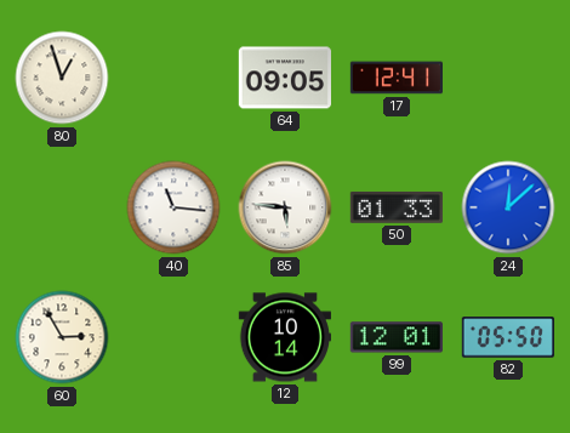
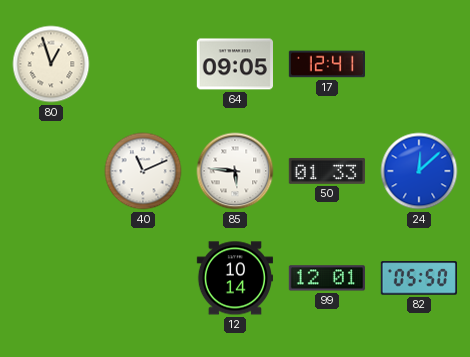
40: 11:16 -> 11:11
60: 2:55 -> none
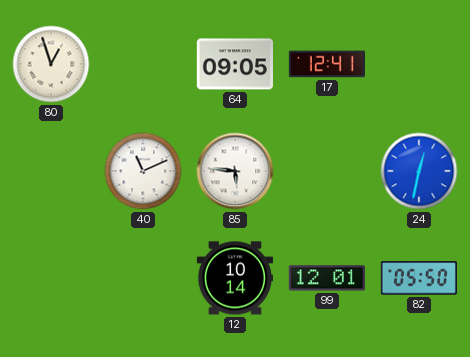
50: 01:33 -> none
24: 12:08 -> 12:32
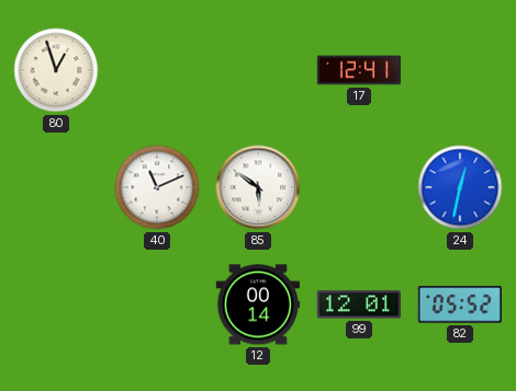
64: 09:05 -> none
85: 5:46 -> 5:51
12: 10:14 -> 00:14
82: 05:50 -> 05:52
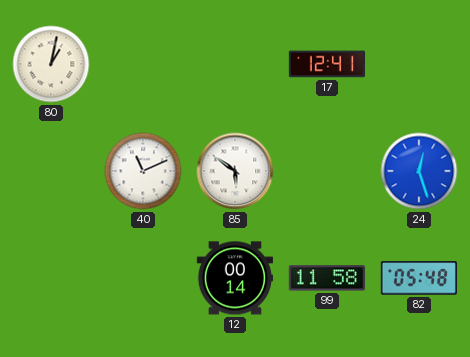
80: 12:57 -> 1:02
24: 12:32 -> 12:27
99: 12:01 -> 11:58
82: 05:52 -> 05:48
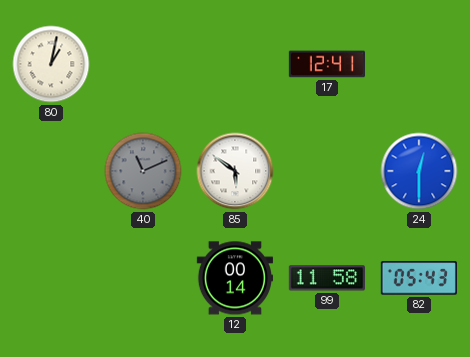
40 dial: white -> grey
24: 12:27 -> 12:30
82: 05:48 -> 05:43
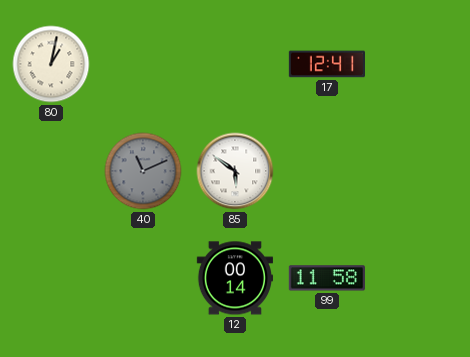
24: 12:30 -> none
82: 05:43 -> none
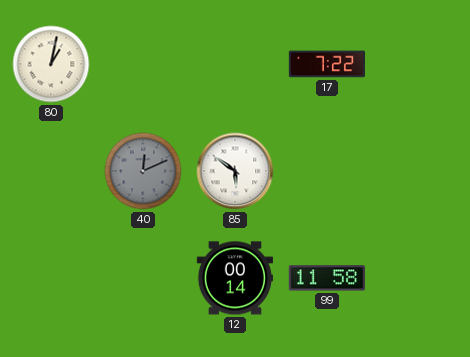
17: 12:41 -> 7:22
40: 11:11 -> 12:11
